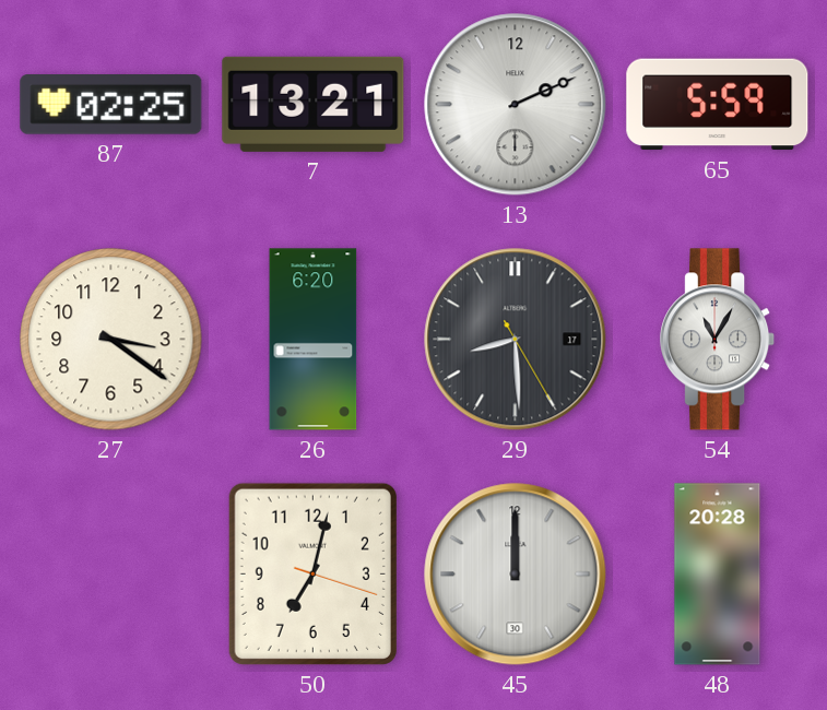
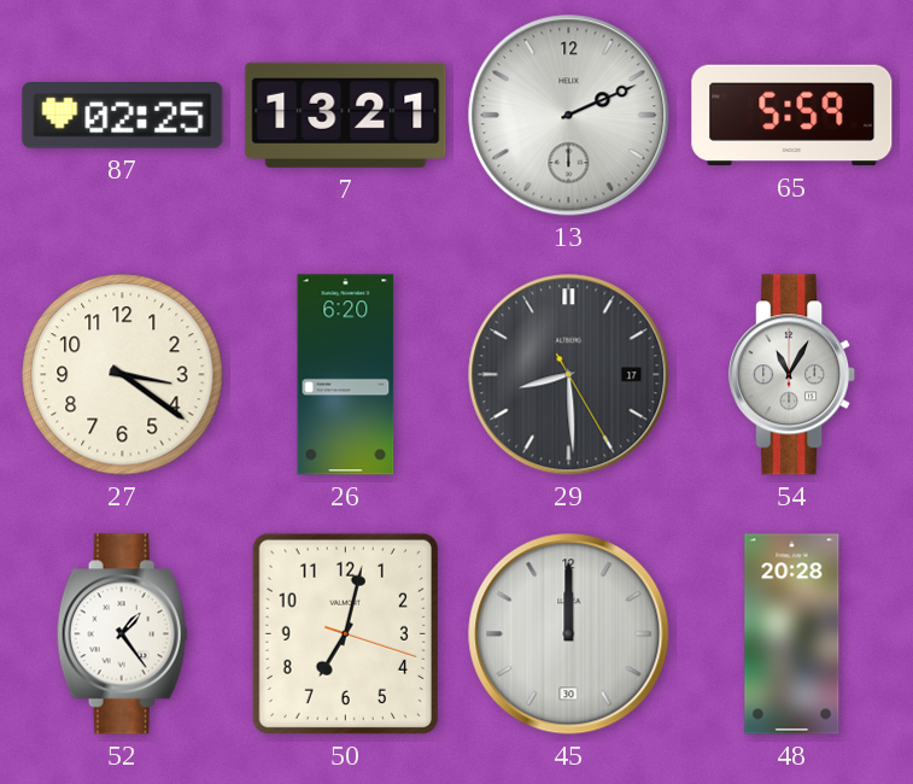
52: none -> 1:24
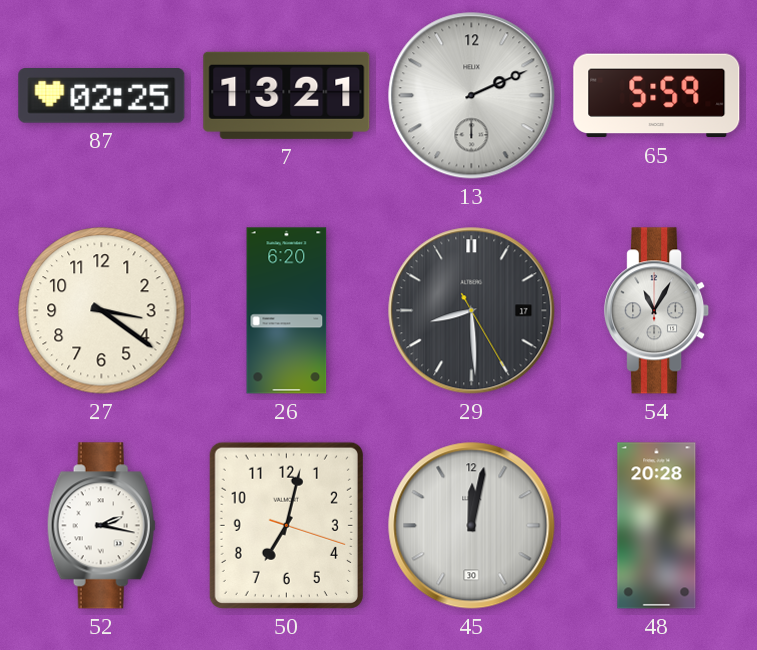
52: 1:24 -> 2:17
45: 12:00 -> 12:02
